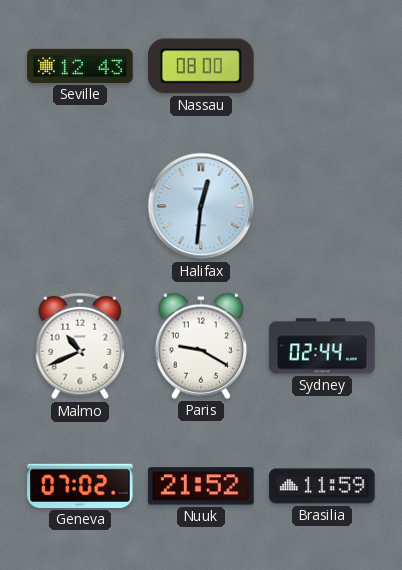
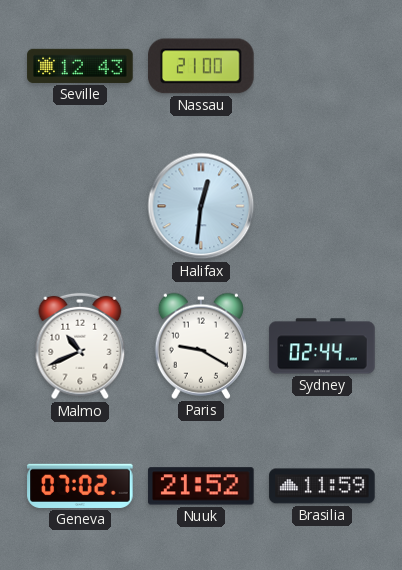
Nassau: 08:00 -> 21:00
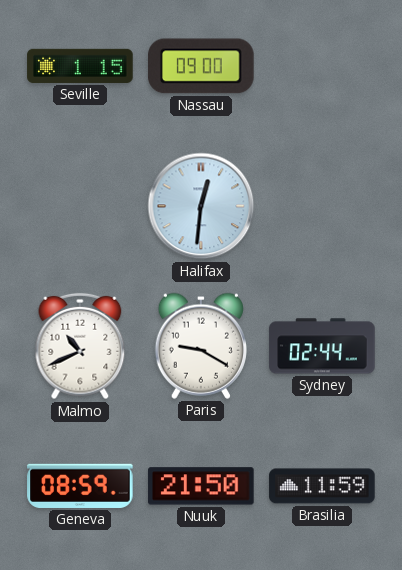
Seville: 12:43 -> 1:15
Nassau: 21:00 -> 09:00
Geneva: 07:02 -> 08:59
Nuuk: 21:52 -> 21:50
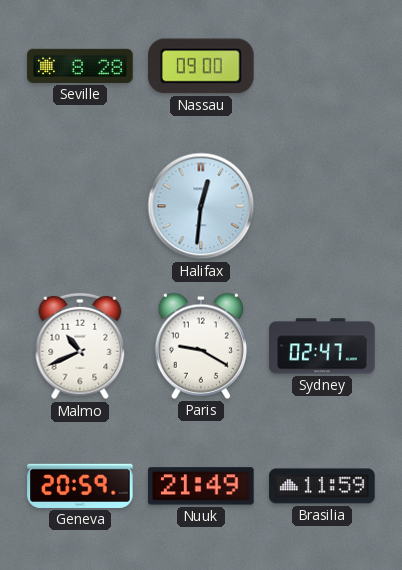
Seville: 1:15 -> 8:28
Sydney: 02:44 -> 02:47
Geneva: 08:59 -> 20:59
Nuuk: 21:50 -> 21:49
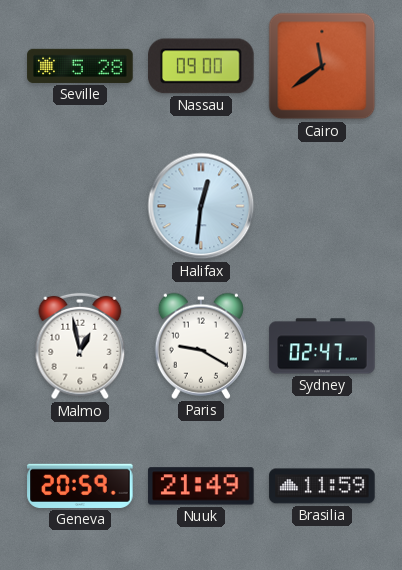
Seville: 8:28 -> 5:28
Cairo: none -> 11:39
Malmo: 10:41 -> 12:58
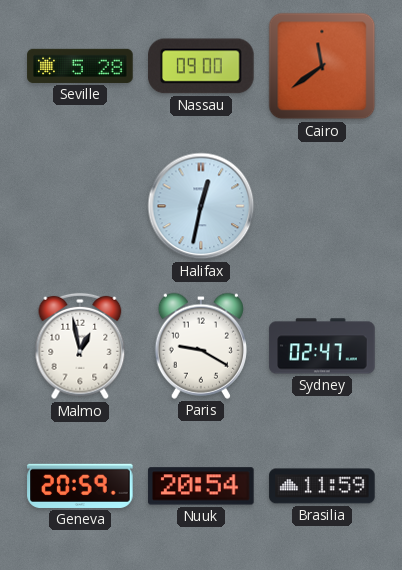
Halifax: 12:31 -> 12:32
Nuuk: 21:49 -> 20:54
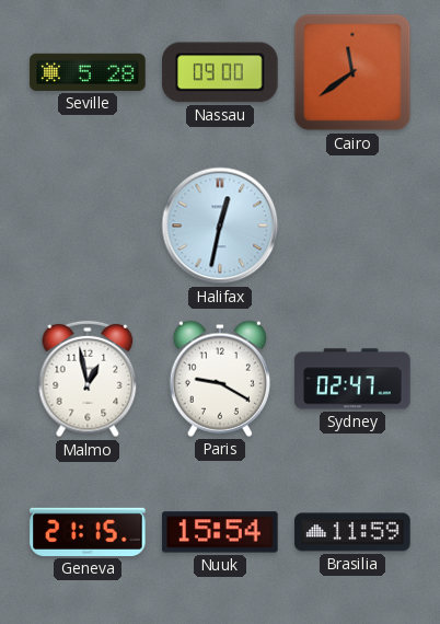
Geneva: 20:59 -> 21:15
Nuuk: 20:54 -> 15:54
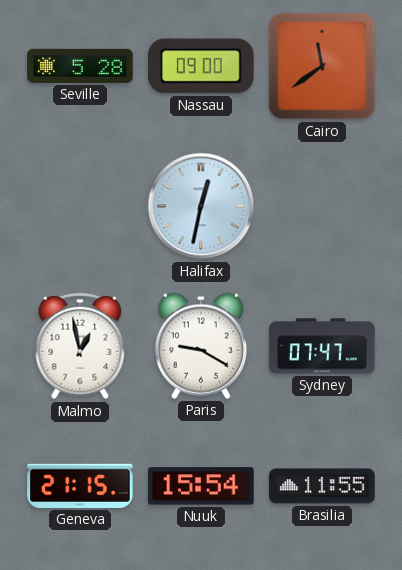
Sydney: 02:47 -> 07:47
Brasilia: 11:59 -> 11:55
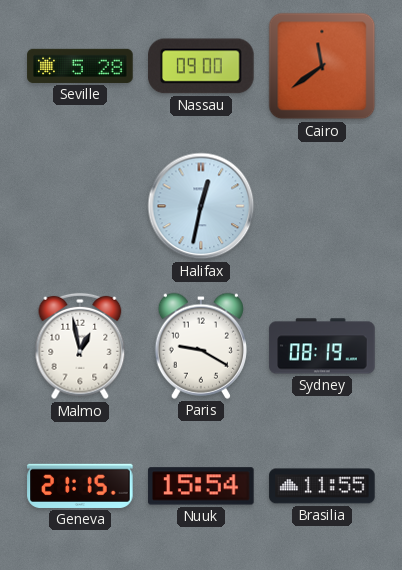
Sydney: 07:47 -> 08:19
